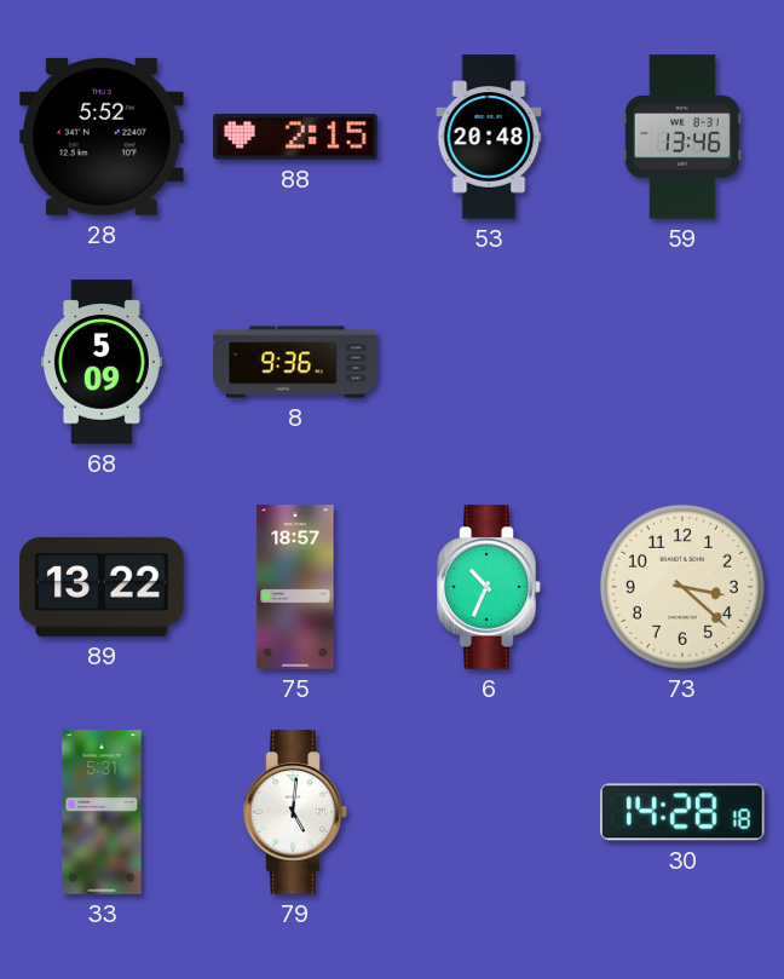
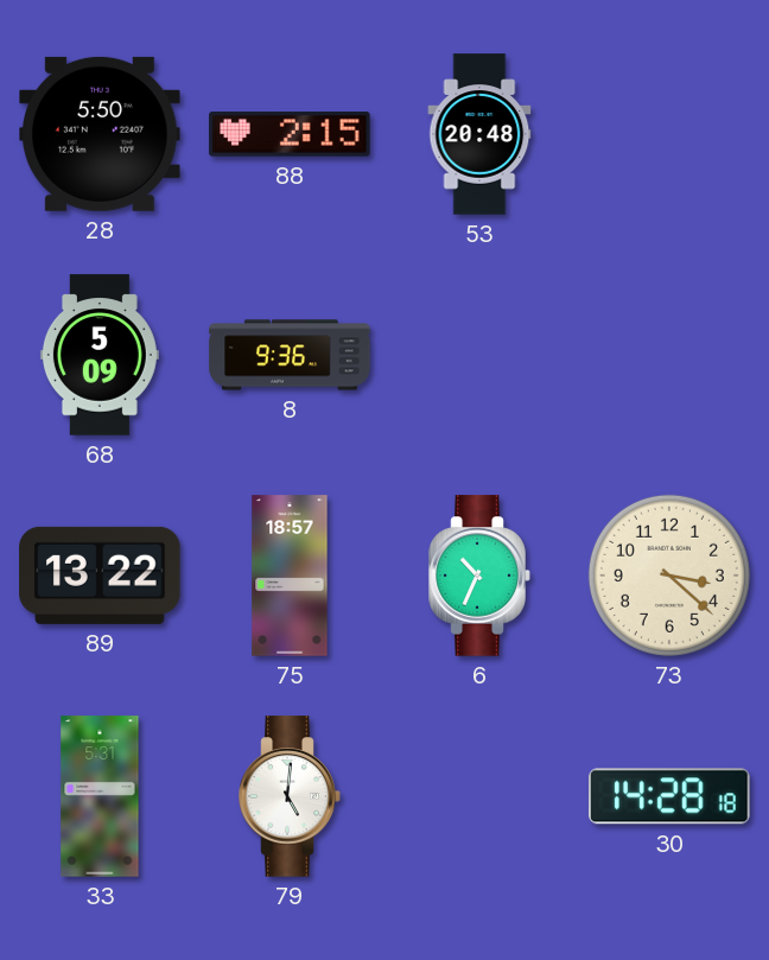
28: 5:52 -> 5:50
59: 13:46 -> none
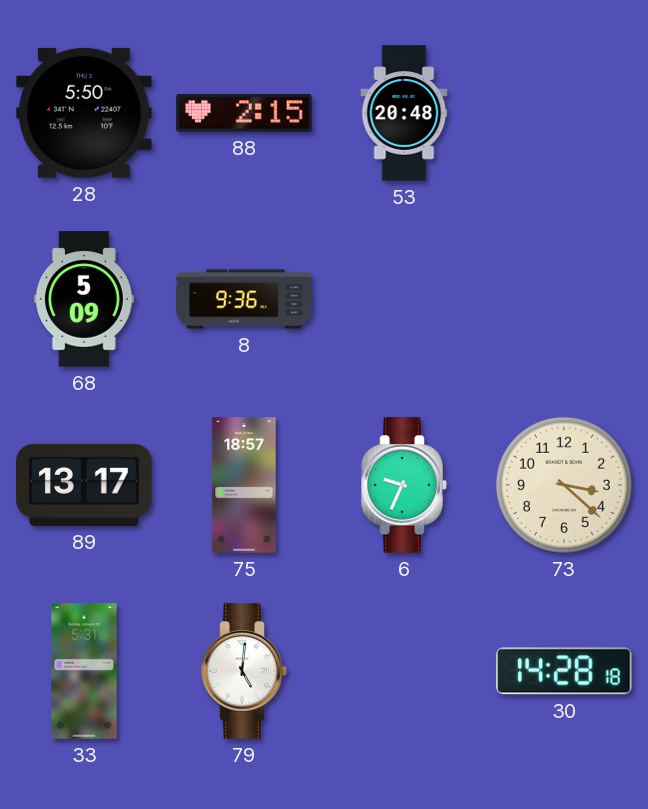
89: 13:22 -> 13:17
6: 10:34 -> 9:34
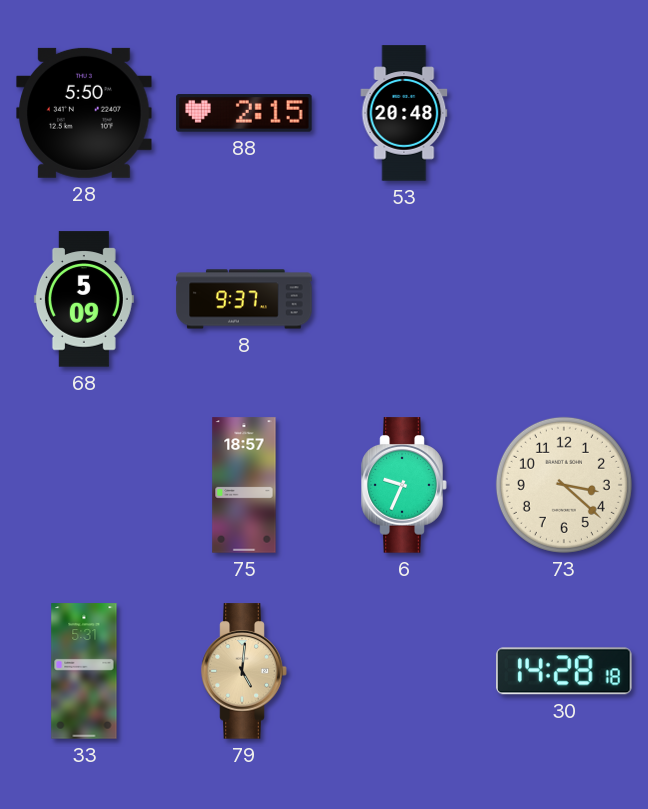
8: 9:36 -> 9:37
89: 13:17 -> none
79 dial: white -> champagne
